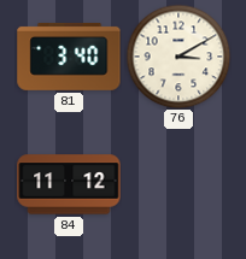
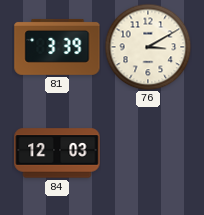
81: 3:40 -> 3:39
84: 11:12 -> 12:03
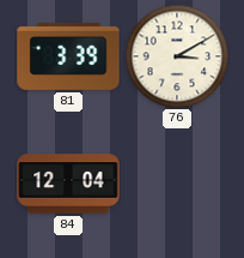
84: 12:03 -> 12:04
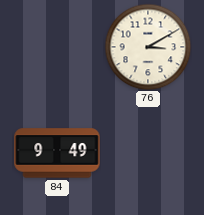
81: 3:39 -> none
84: 12:04 -> 9:49
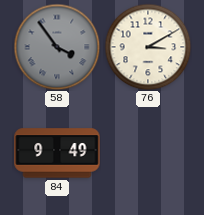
58: none -> 3:54
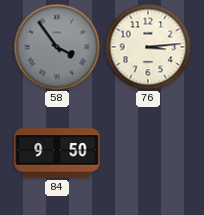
76: 3:10 -> 3:14
84: 9:49 -> 9:50
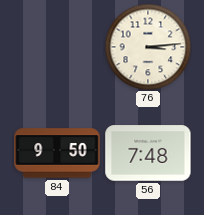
58: 3:54 -> none
56: none -> 7:48
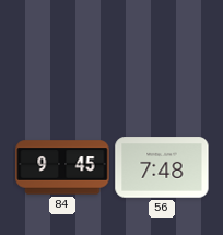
76: 3:14 -> none
84: 9:50 -> 9:45
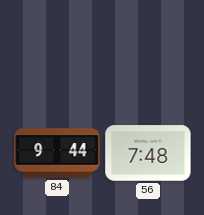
84: 9:45 -> 9:44
